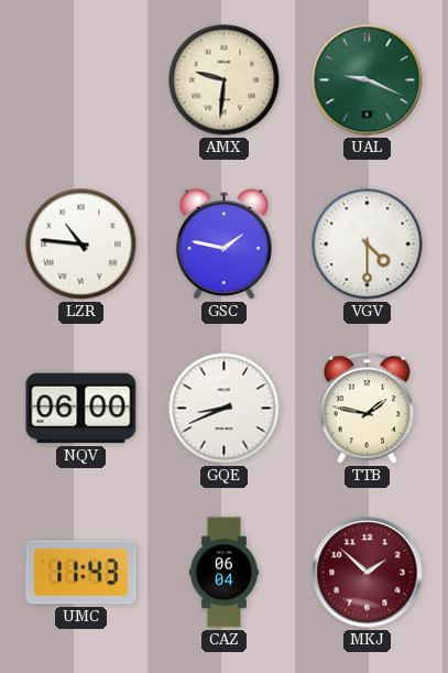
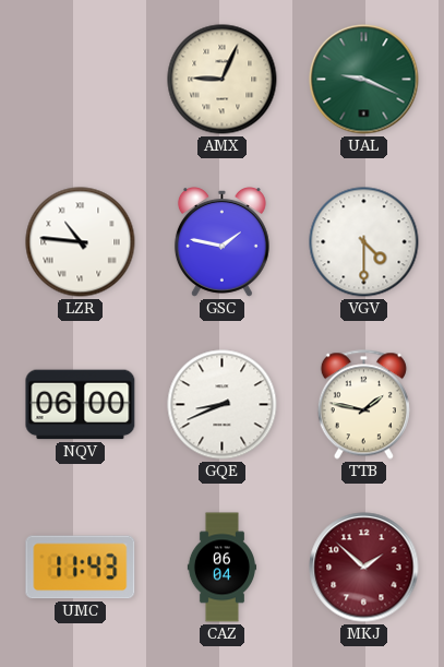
AMX: 9:31 -> 9:04
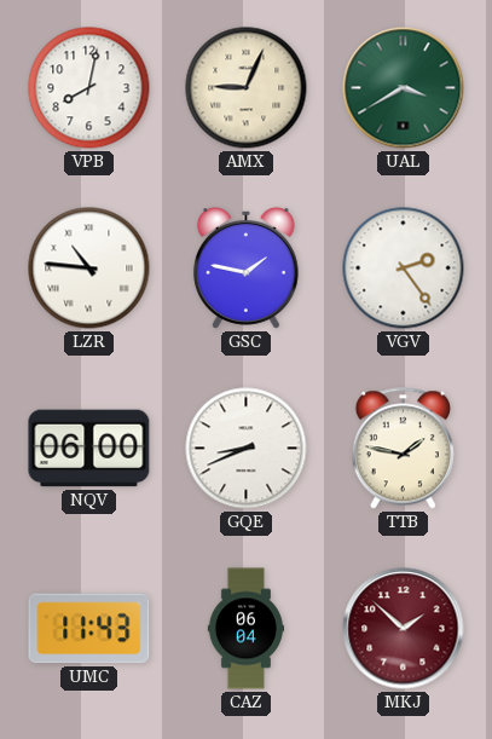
VPB: none -> 8:02
UAL: 9:19 -> 3:40
VGV: 4:30 -> 2:24
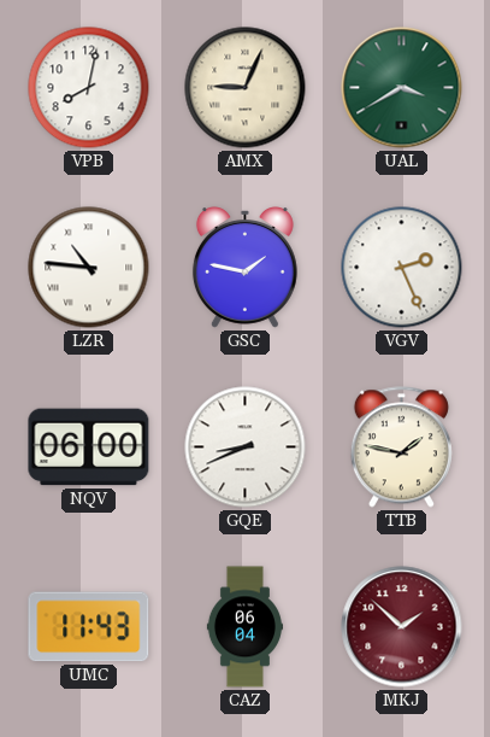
VGV: 2:24 -> 2:26
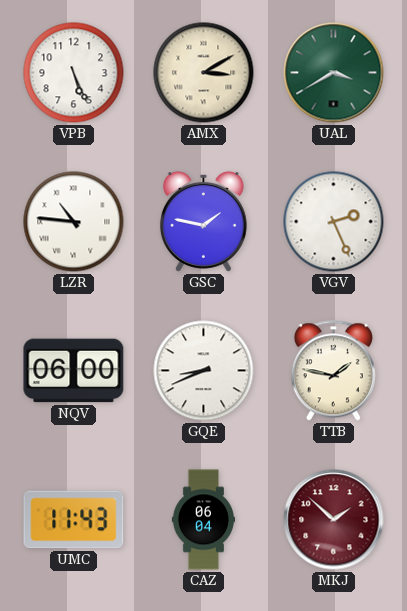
VPB: 8:02 -> 5:26
AMX: 9:04 -> 3:10
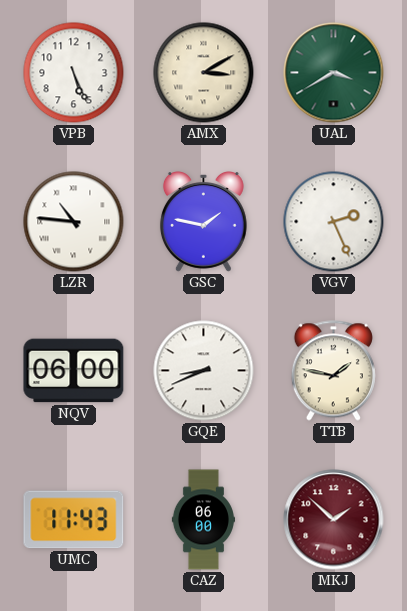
CAZ: 06:04 -> 06:00
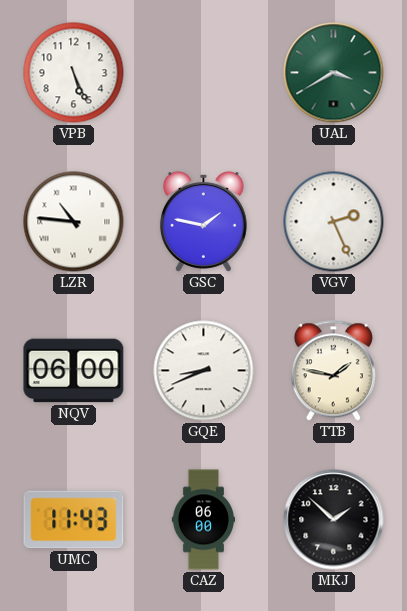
AMX: 3:10 -> none
MKJ dial: burgundy -> black
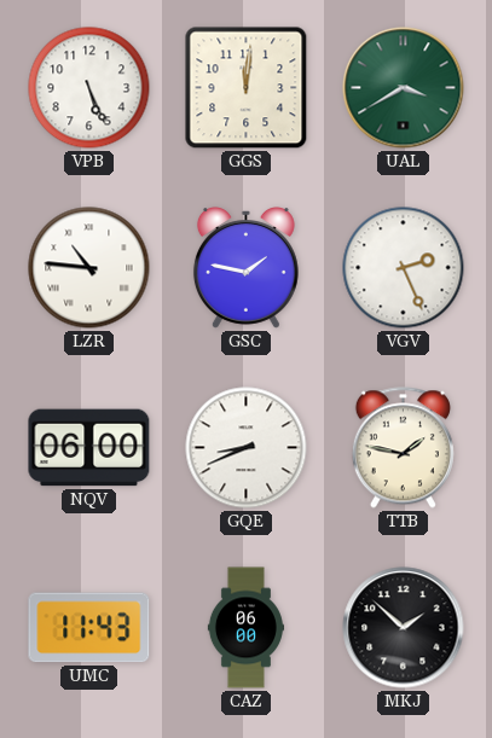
GGS: none -> 12:01
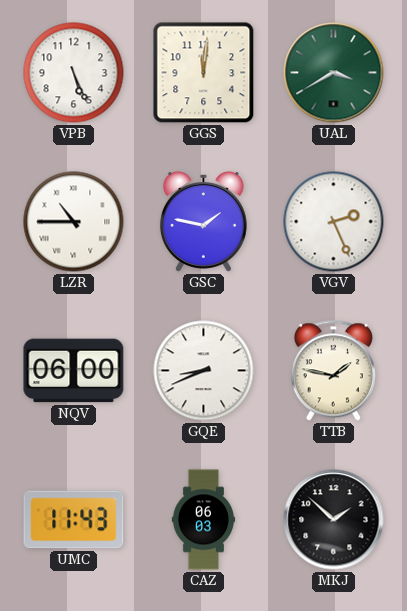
LZR: 10:46 -> 10:45
CAZ: 06:00 -> 06:03
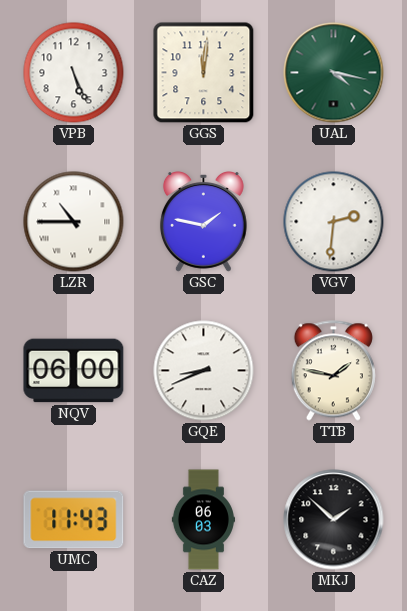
UAL: 3:40 -> 4:17
VGV: 2:26 -> 2:31
